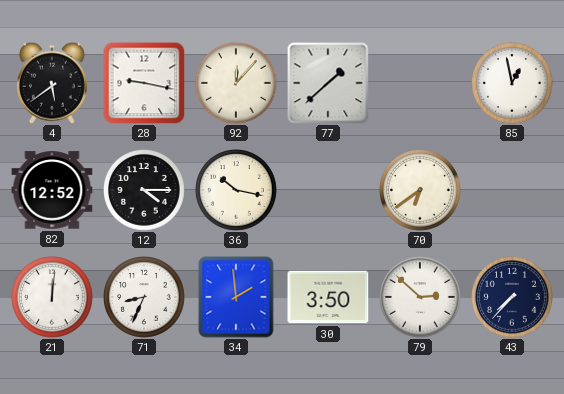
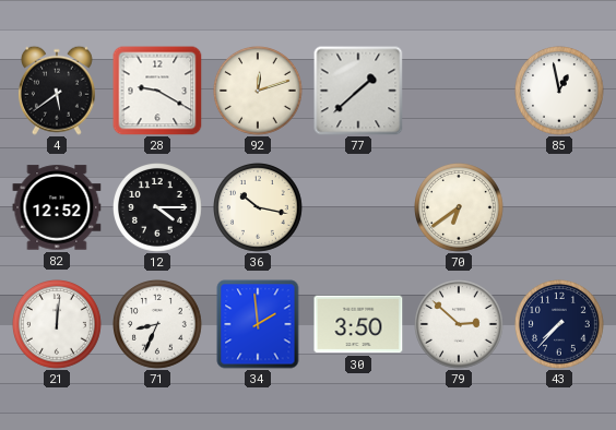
28: 9:17 -> 9:20
92: 12:07 -> 12:12
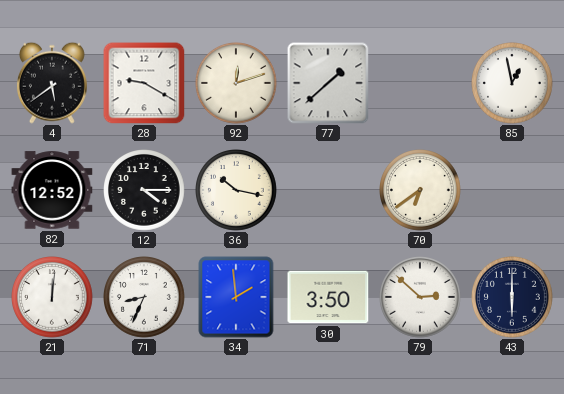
43: 7:37 -> 6:00
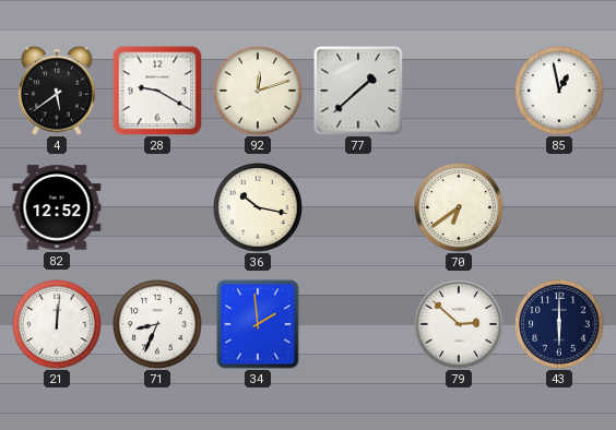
12: 4:15 -> none
30: 3:50 -> none
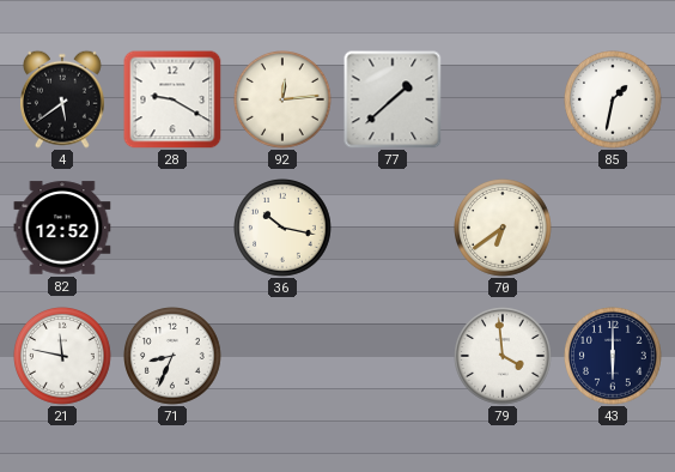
92: 12:12 -> 12:14
85: 12:58 -> 1:32
21: 12:01 -> 11:47
34: 1:59 -> none
79: 2:52 -> 3:59
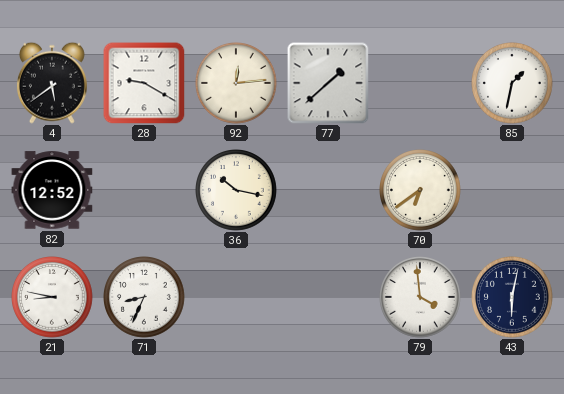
21: 11:47 -> 8:47
43: 6:00 -> 6:02
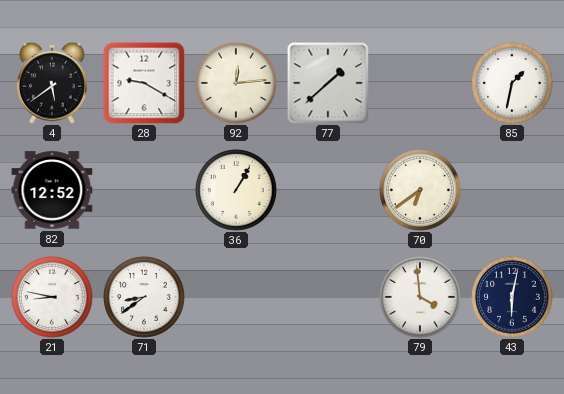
36: 10:17 -> 1:05
71: 8:34 -> 8:39
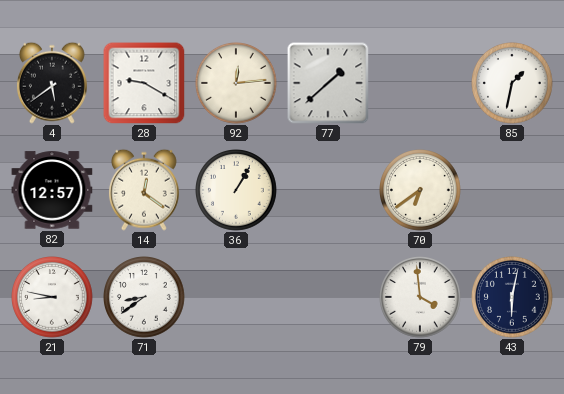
82: 12:52 -> 12:57
14: none -> 12:21
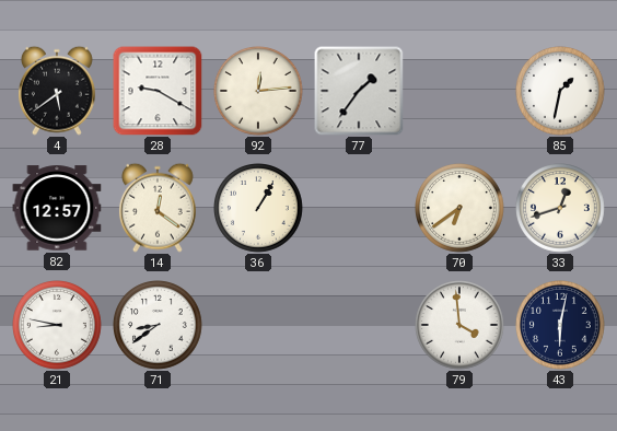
77: 1:38 -> 1:36
33: none -> 12:42
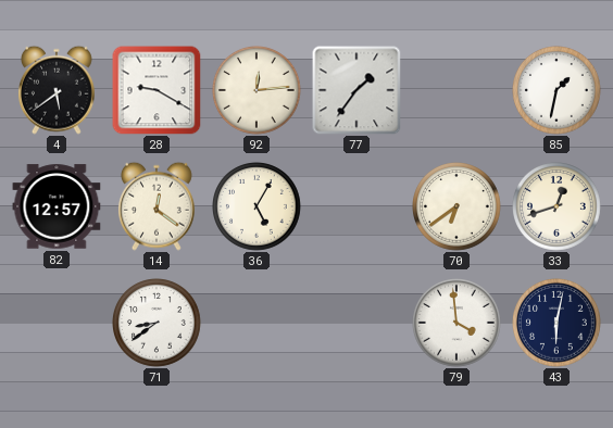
36: 1:05 -> 5:05
21: 8:47 -> none
